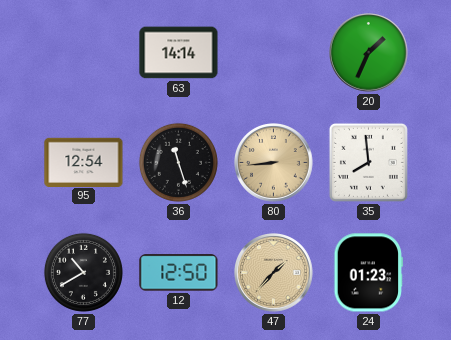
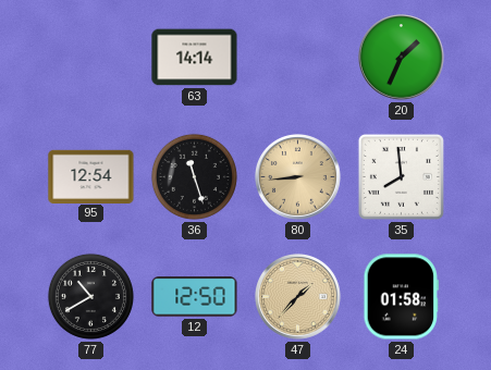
24: 01:23 -> 01:58
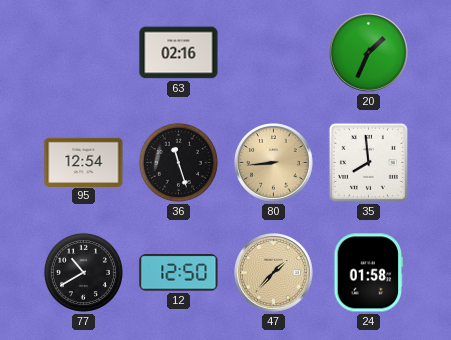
63: 14:14 -> 02:16
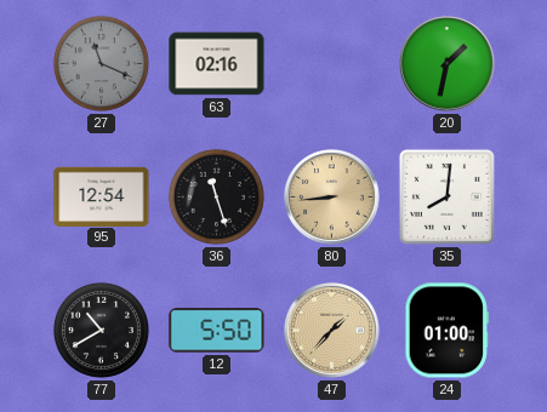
27: none -> 11:19
20: 1:34 -> 1:32
35: 7:59 -> 8:01
12: 12:50 -> 5:50
24: 01:58 -> 01:00
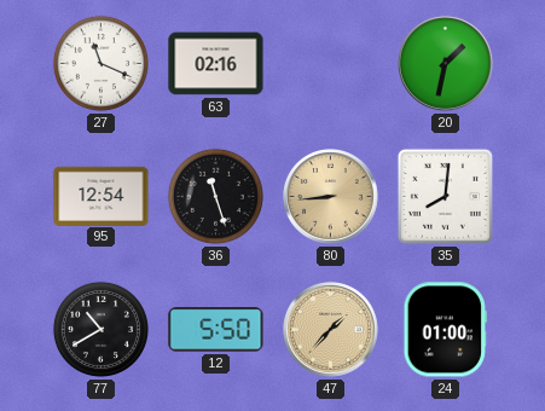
27 dial: grey -> white
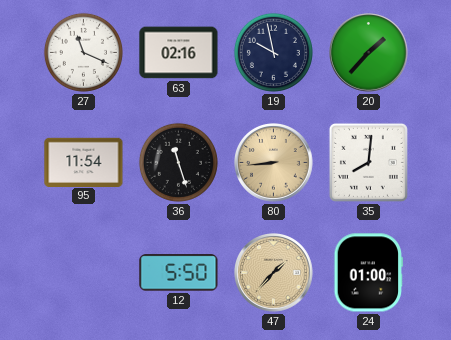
19: none -> 9:58
20: 1:32 -> 1:37
95: 12:54 -> 11:54
77: 10:40 -> none
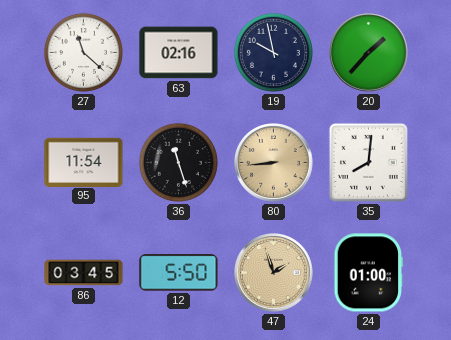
27: 11:19 -> 11:22
86: none -> 03:45
47: 1:37 -> 1:57
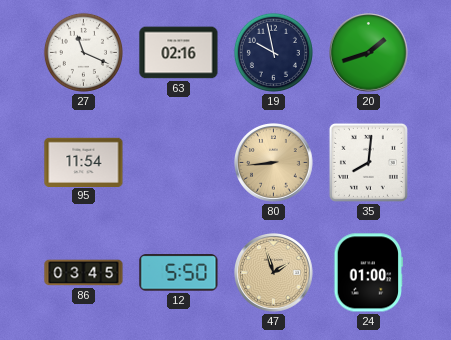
27: 11:22 -> 11:19
20: 1:37 -> 1:42
36: 11:27 -> none
